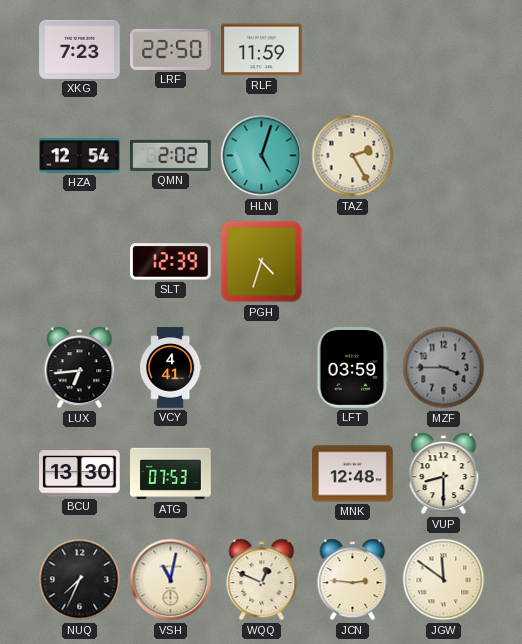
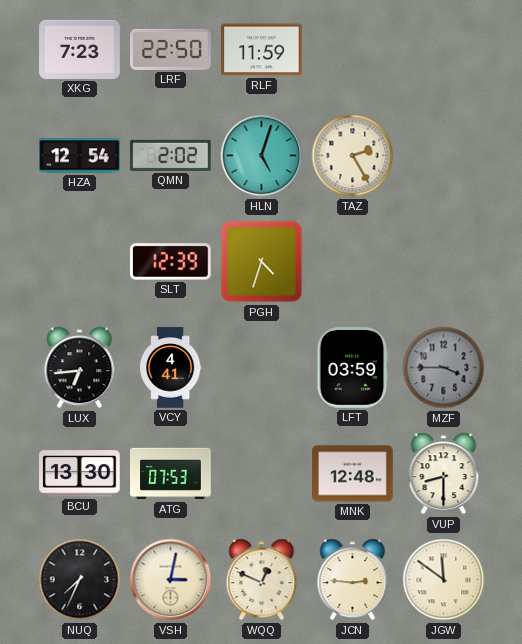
VSH: 11:02 -> 3:02
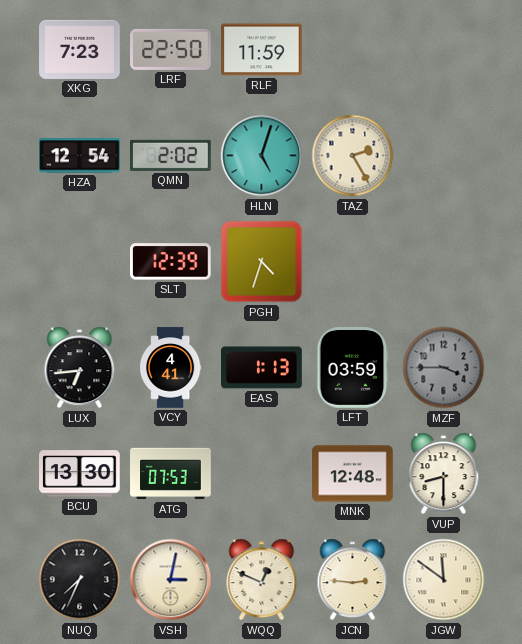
EAS: none -> 1:13
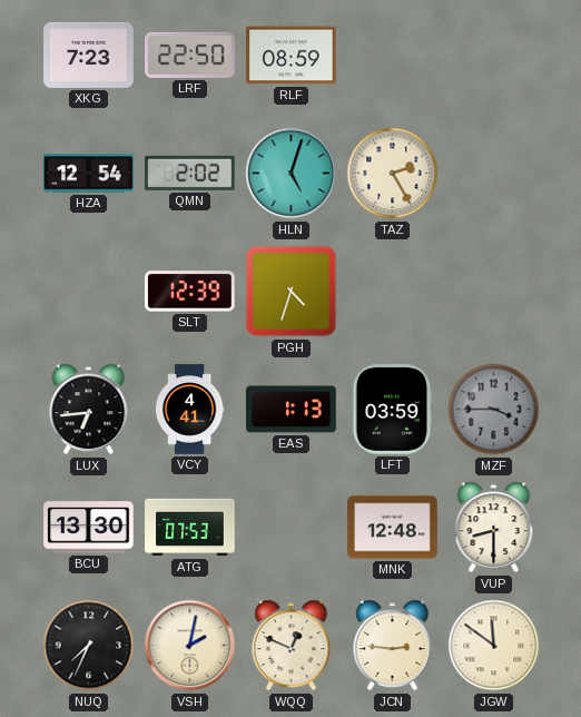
RLF: 11:59 -> 08:59
VSH: 3:02 -> 2:02
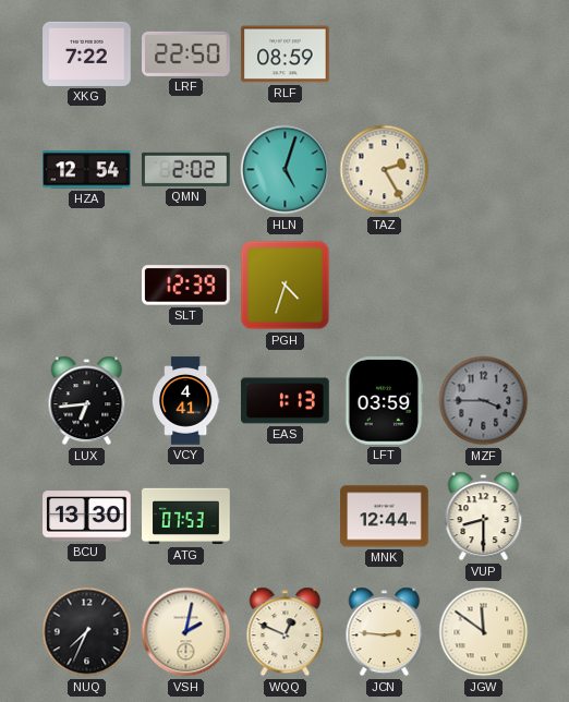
XKG: 7:23 -> 7:22
MNK: 12:48 -> 12:44
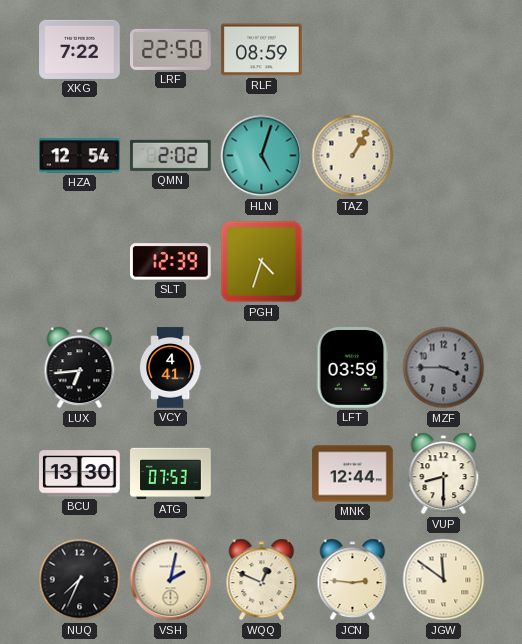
TAZ: 2:25 -> 1:05
EAS: 1:13 -> none
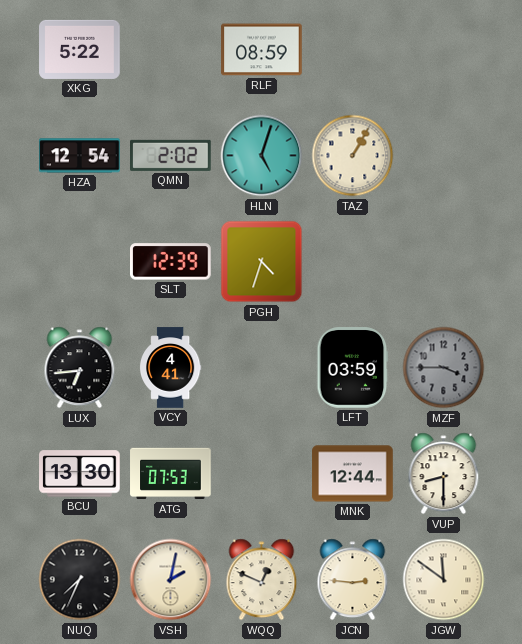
XKG: 7:22 -> 5:22
LRF: 22:50 -> none
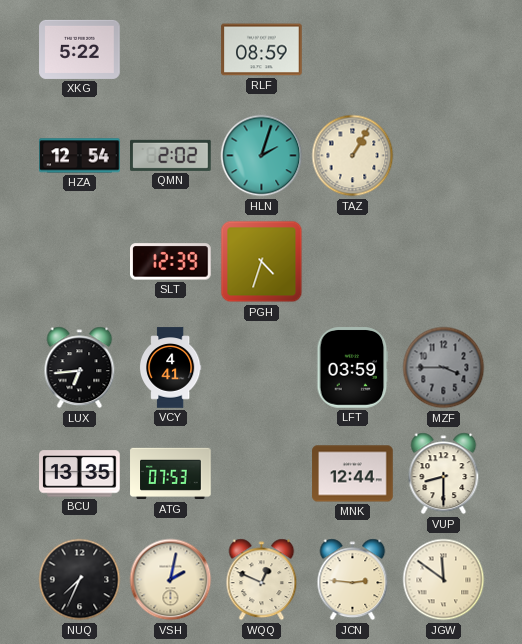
HLN: 5:03 -> 2:03
BCU: 13:30 -> 13:35
